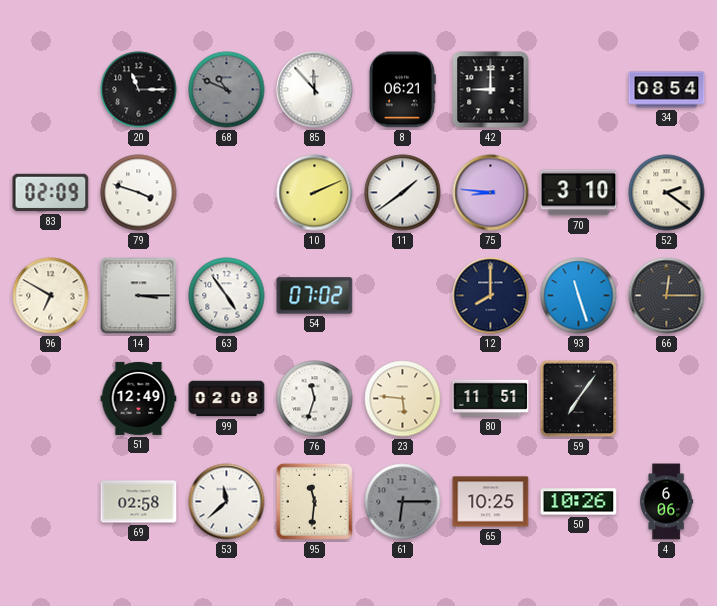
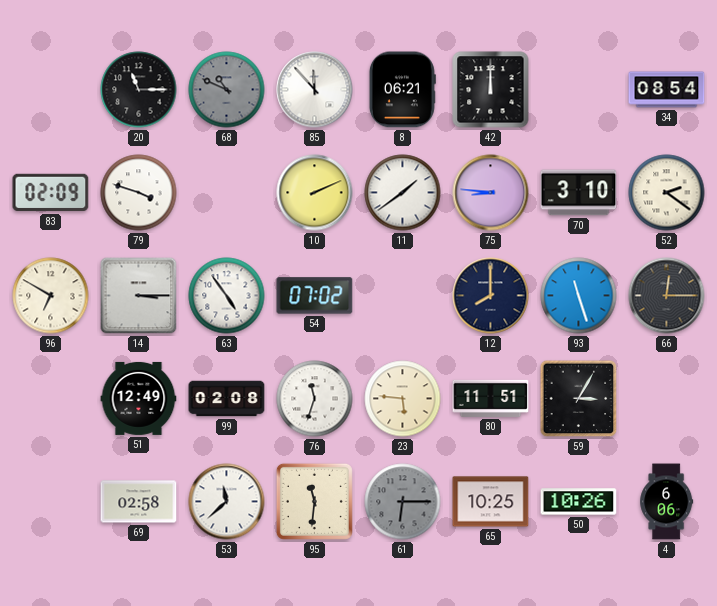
42: 9:00 -> 12:00
59: 7:06 -> 3:05
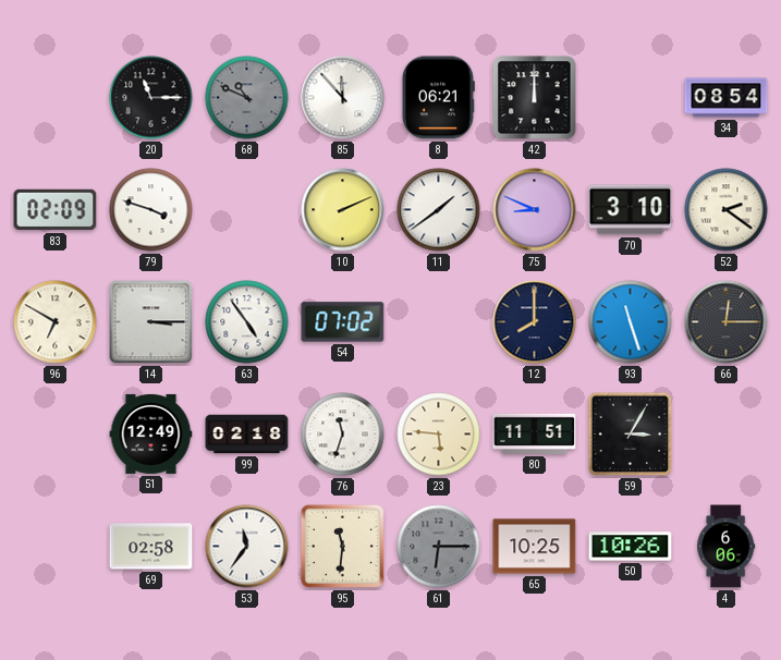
75: 8:46 -> 8:49
99: 02:08 -> 02:18
53: 11:38 -> 11:36
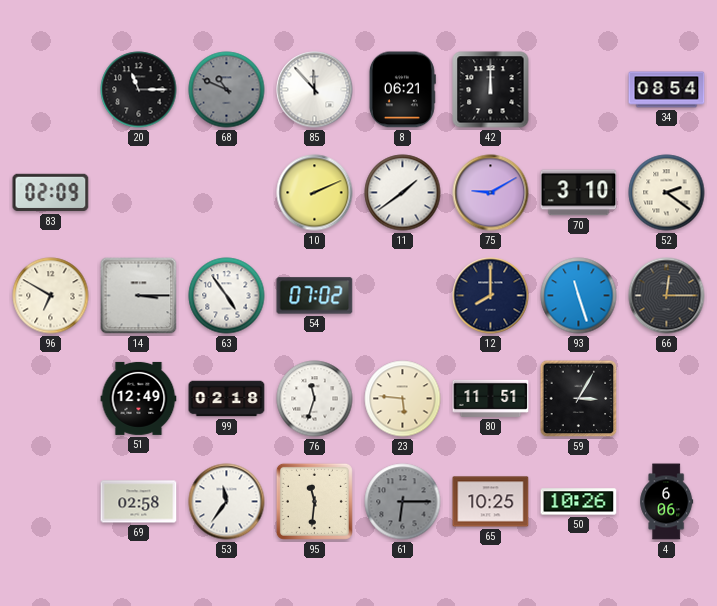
79: 3:48 -> none
75: 8:49 -> 9:10
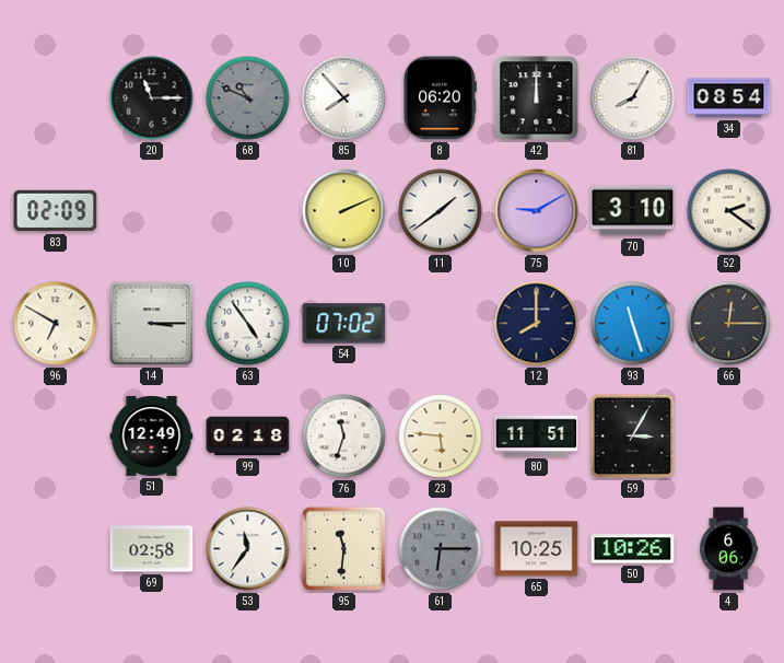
85: 11:53 -> 7:53
8: 06:21 -> 06:20
81: none -> 8:05
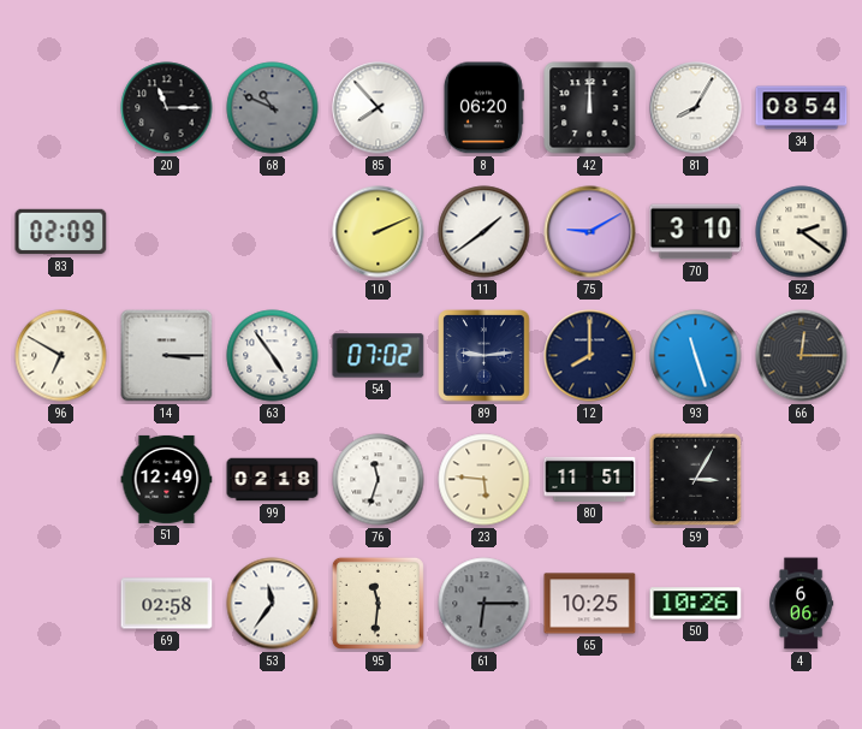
89: none -> 9:14
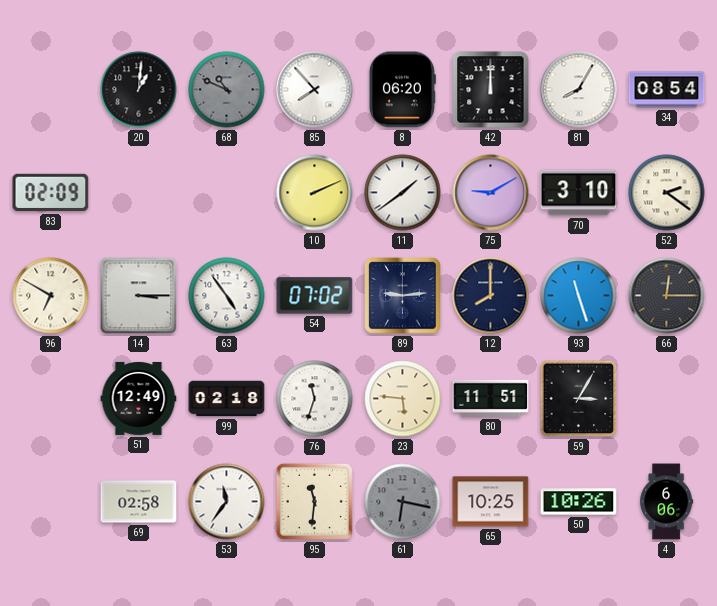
20: 11:15 -> 1:01
61: 6:15 -> 6:17
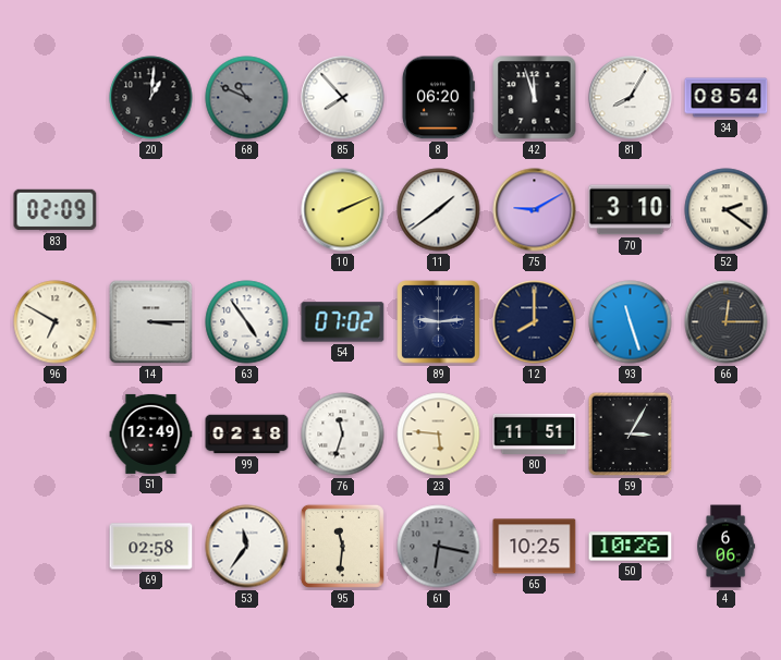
42: 12:00 -> 11:57
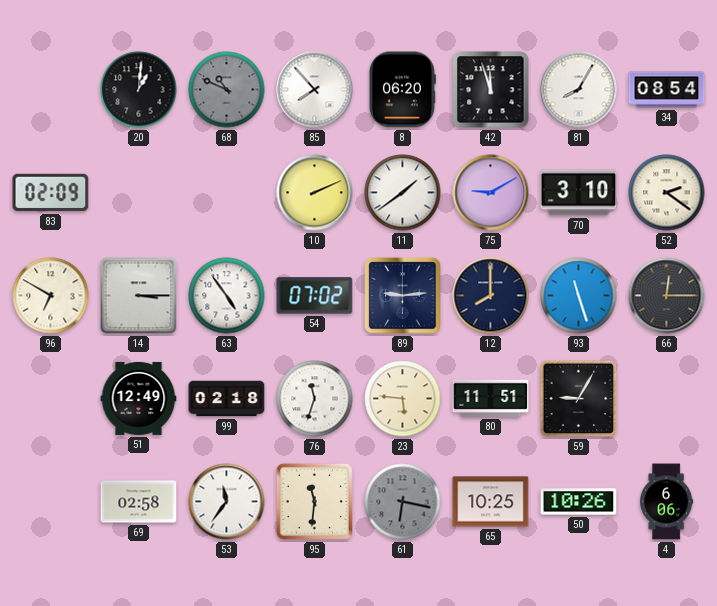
59: 3:05 -> 9:05
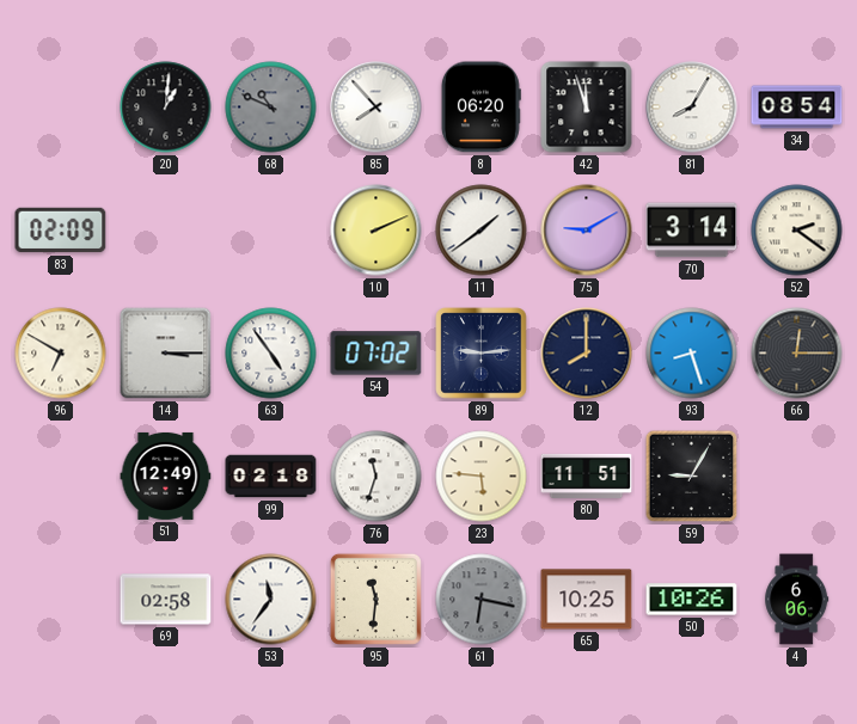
70: 3:10 -> 3:14
93: 11:27 -> 8:27
